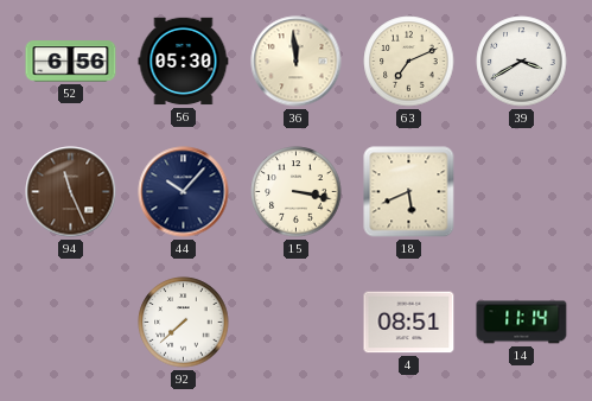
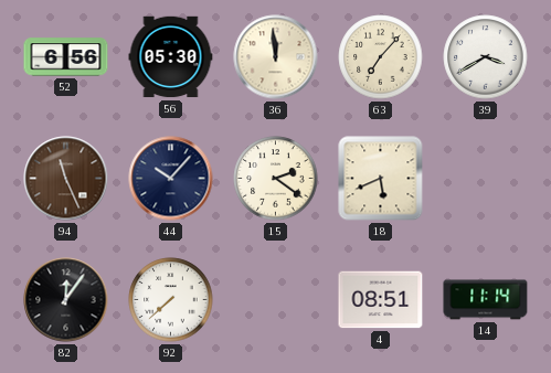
63: 7:11 -> 7:07
15: 3:17 -> 2:21
82: none -> 12:06
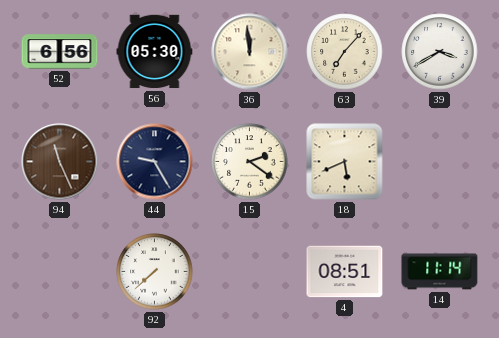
44: 10:07 -> 9:25
82: 12:06 -> none
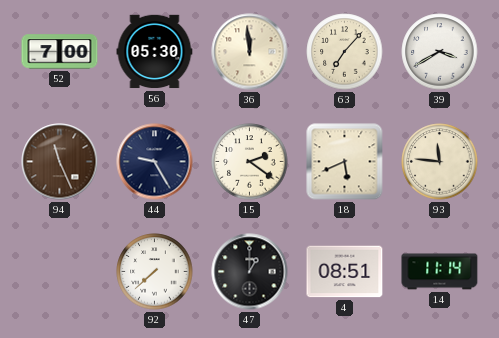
52: 6:56 -> 7:00
93: none -> 11:46
47: none -> 1:00
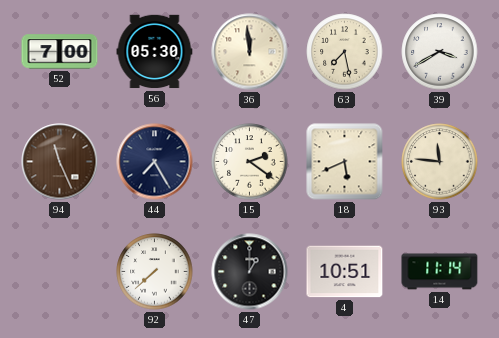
63: 7:07 -> 7:28
44: 9:25 -> 7:25
4: 08:51 -> 10:51
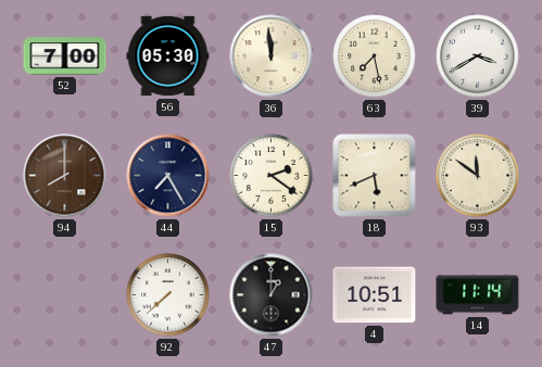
94: 11:26 -> 8:00
93: 11:46 -> 11:51
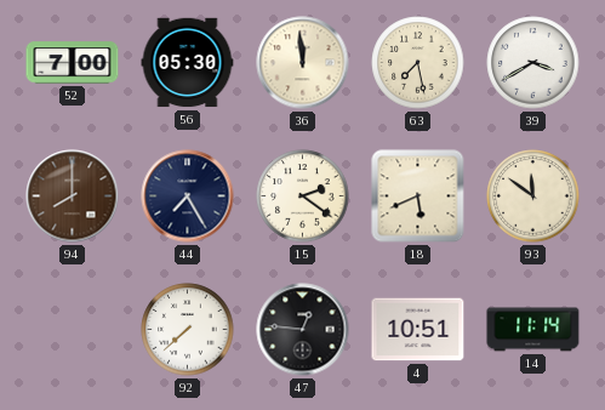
47: 1:00 -> 12:46
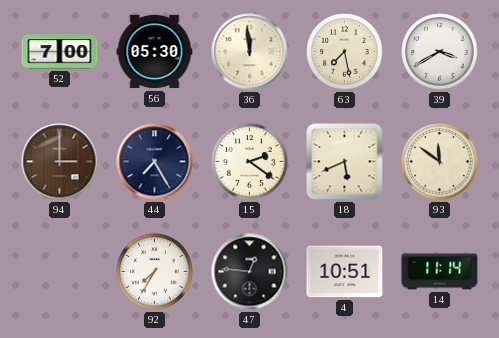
94: 8:00 -> 3:00
92: 7:38 -> 7:35
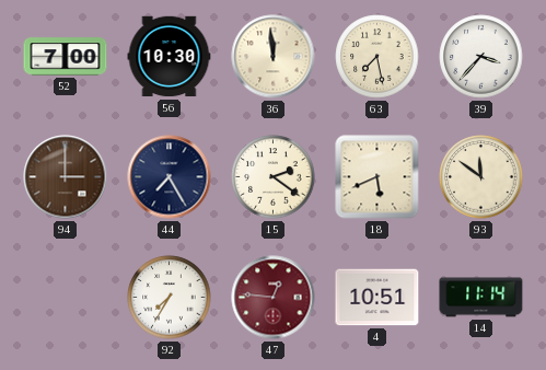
56: 05:30 -> 10:30
39: 3:40 -> 3:37
47 dial: black -> burgundy
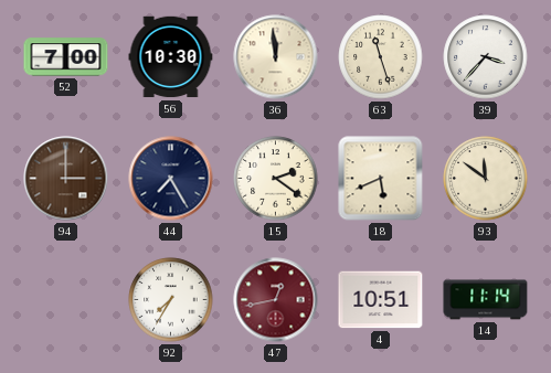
63: 7:28 -> 11:27
47: 12:46 -> 12:43
